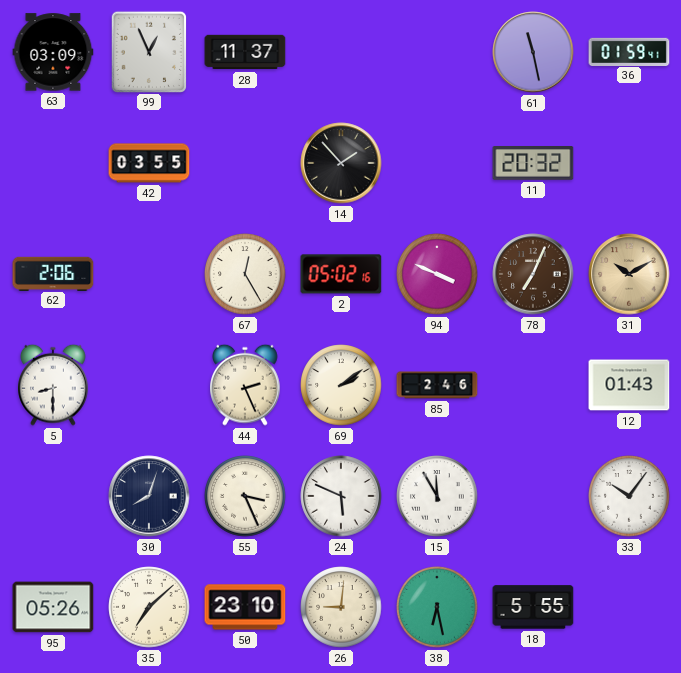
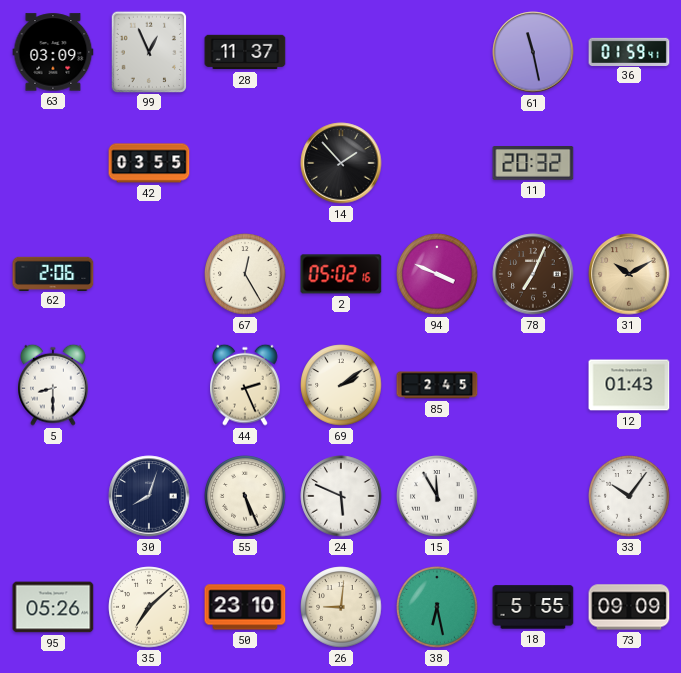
85: 2:46 -> 2:45
55: 3:26 -> 5:26
73: none -> 09:09
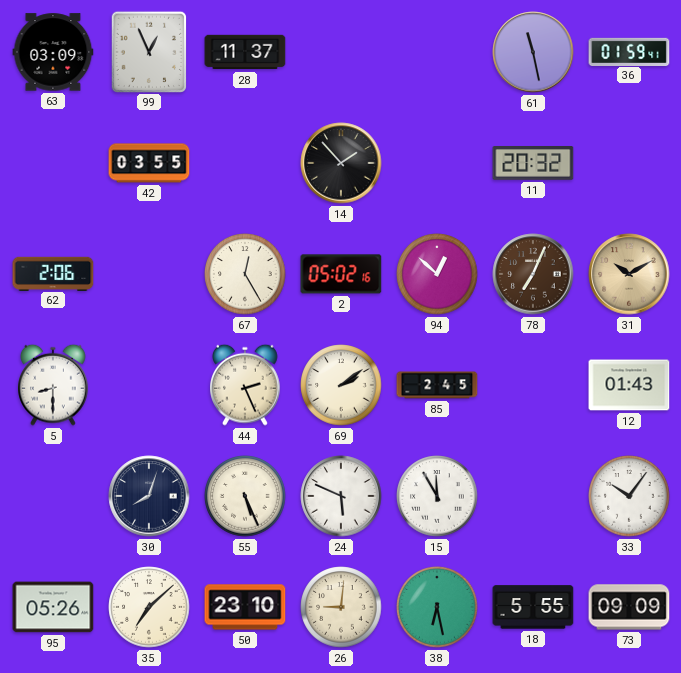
94: 3:49 -> 12:52
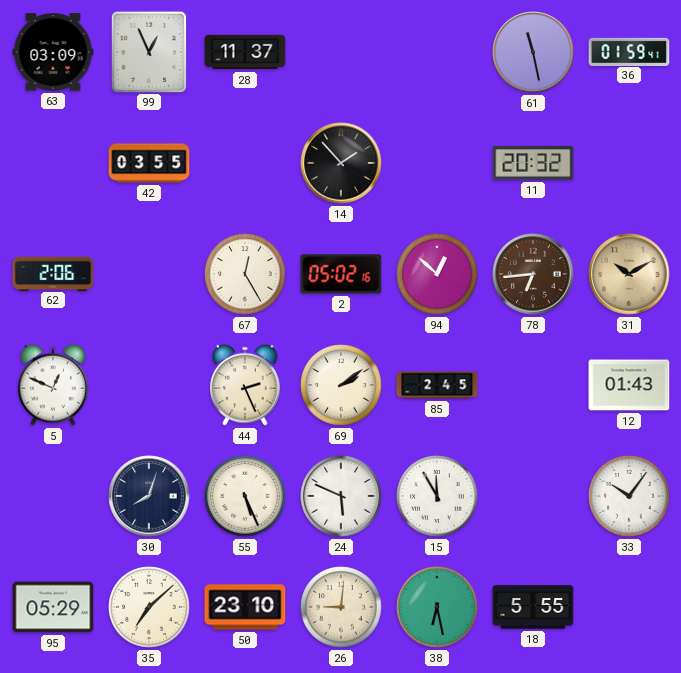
78: 7:04 -> 6:44
5: 8:30 -> 12:49
95: 05:26 -> 05:29
73: 09:09 -> none
